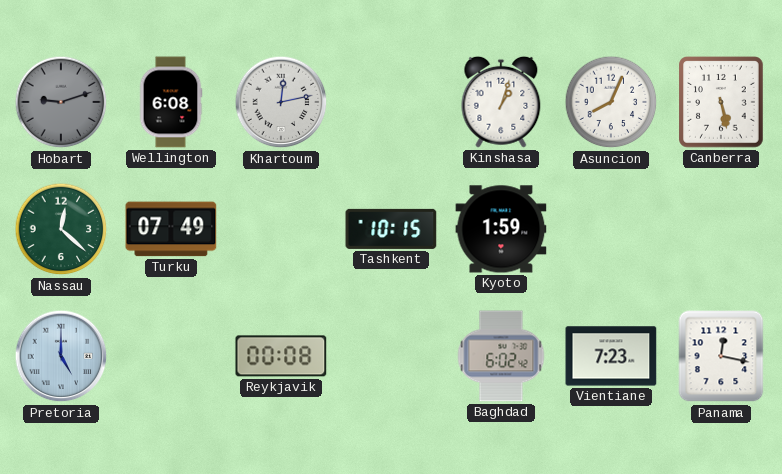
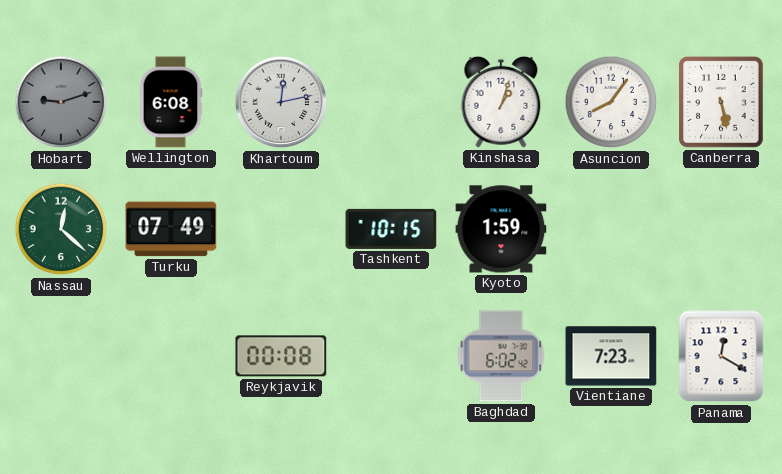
Asuncion: 8:04 -> 8:06
Pretoria: 5:00 -> none
Panama: 12:17 -> 12:20
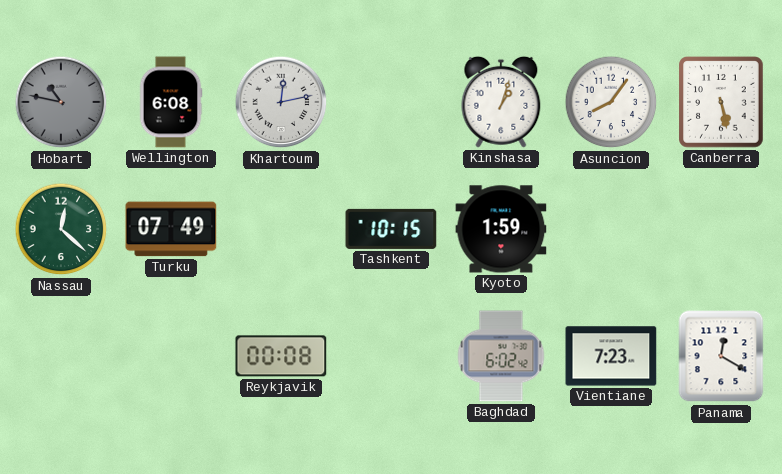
Hobart: 9:12 -> 10:47
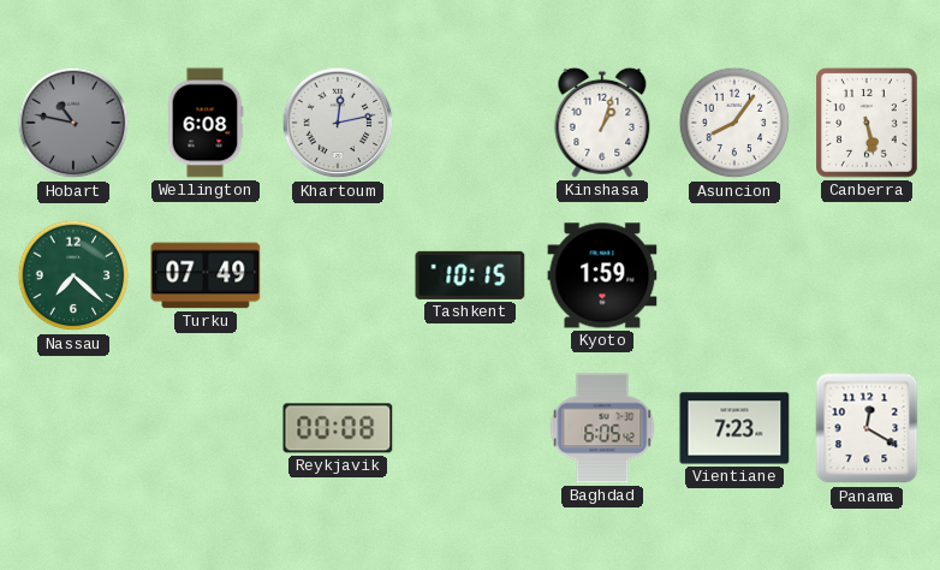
Nassau: 12:22 -> 7:22
Baghdad: 6:02 -> 6:05
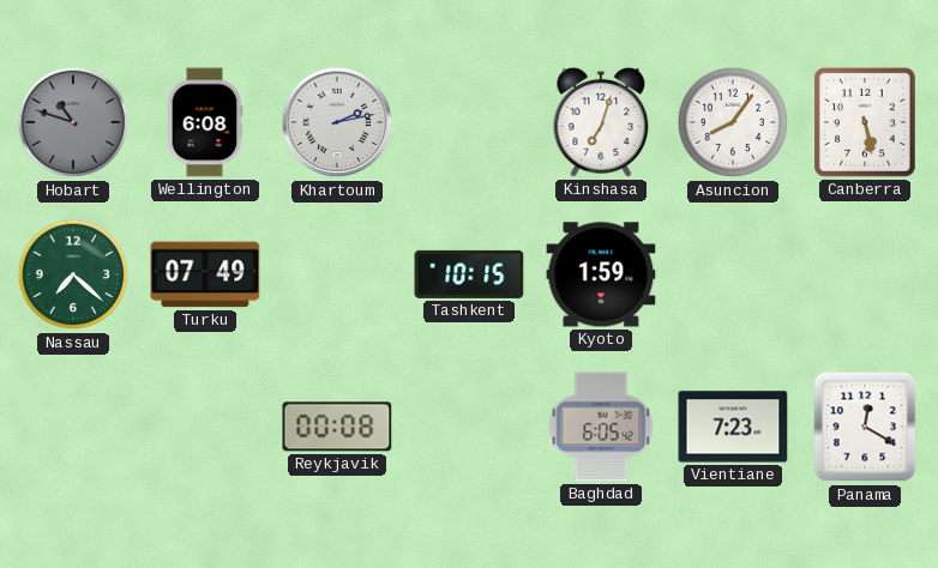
Hobart: 10:47 -> 10:48
Khartoum: 12:13 -> 2:13
Kinshasa: 1:03 -> 7:03
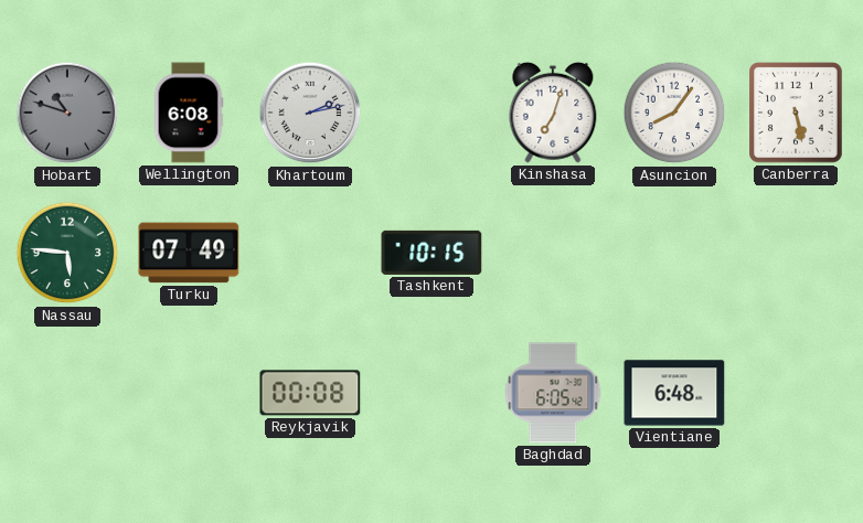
Nassau: 7:22 -> 5:46
Kyoto: 1:59 -> none
Vientiane: 7:23 -> 6:48
Panama: 12:20 -> none
